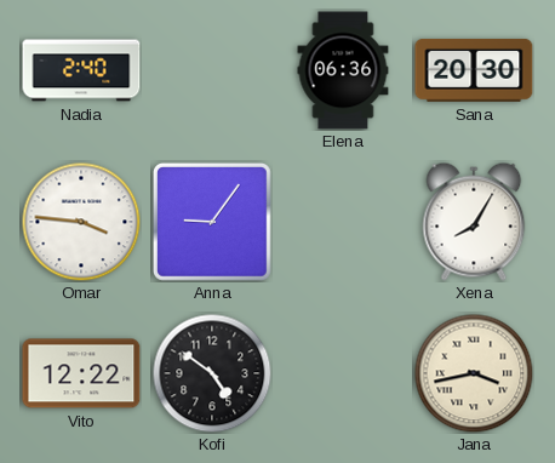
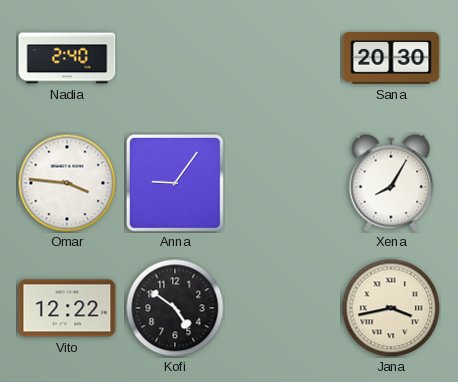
Elena: 06:36 -> none
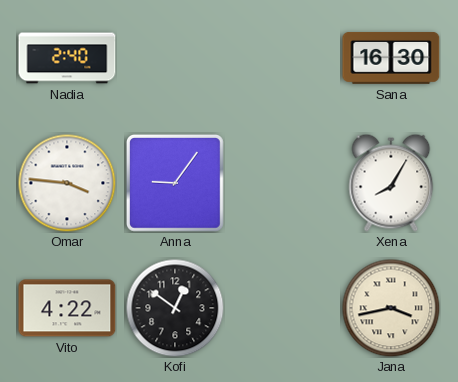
Sana: 20:30 -> 16:30
Vito: 12:22 -> 4:22
Kofi: 4:51 -> 12:51
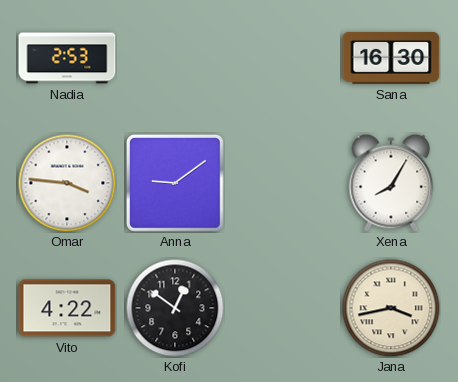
Nadia: 2:40 -> 2:53
Anna: 9:06 -> 9:09
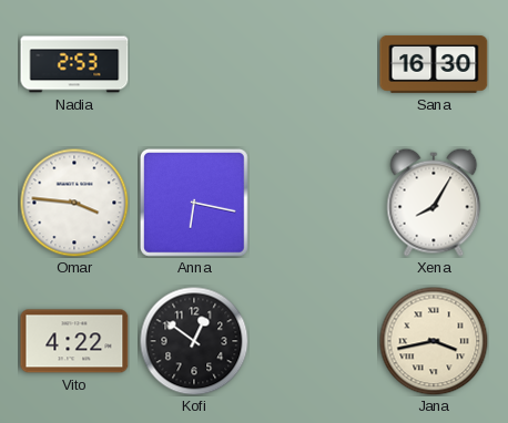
Anna: 9:09 -> 6:17
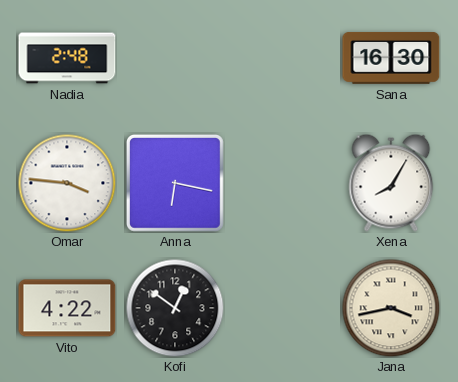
Nadia: 2:53 -> 2:48
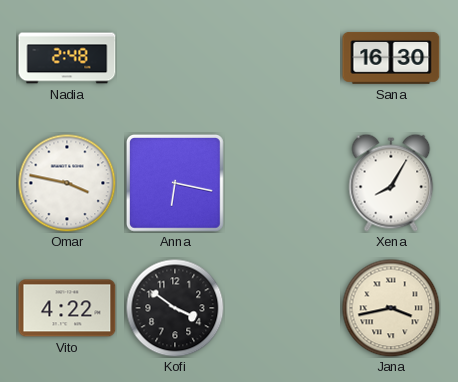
Omar: 3:46 -> 3:47
Kofi: 12:51 -> 3:51
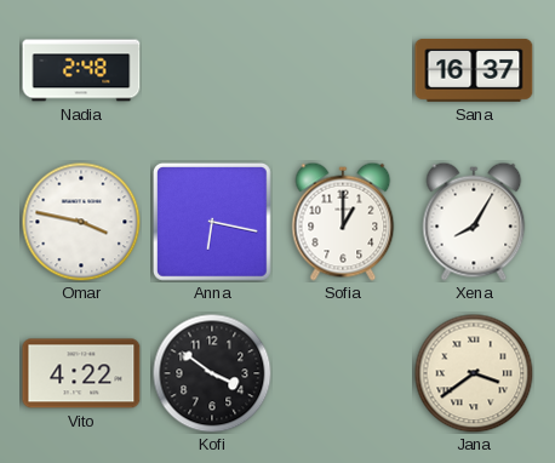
Sana: 16:30 -> 16:37
Sofia: none -> 1:00
Jana: 3:43 -> 3:39
